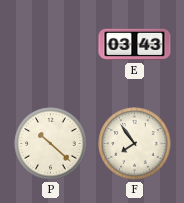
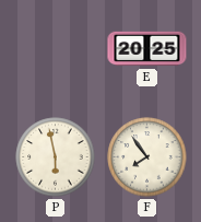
E: 03:43 -> 20:25
P: 10:22 -> 5:58
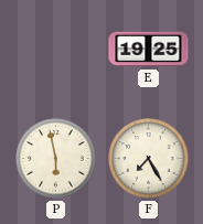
E: 20:25 -> 19:25
F: 7:54 -> 7:25
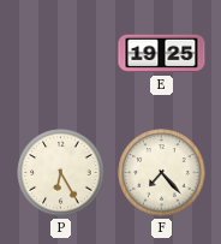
P: 5:58 -> 6:25
F: 7:25 -> 7:23
